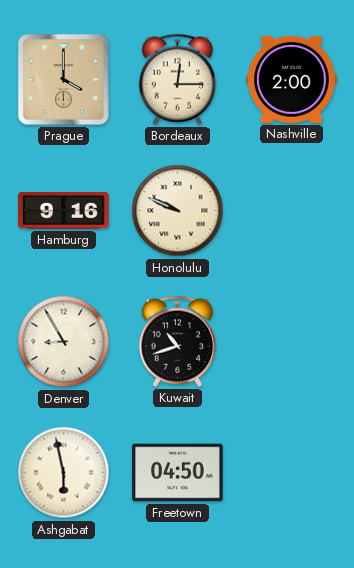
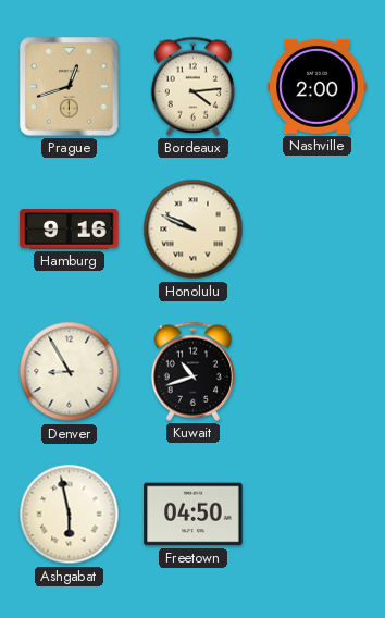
Prague: 4:00 -> 12:42
Bordeaux: 12:15 -> 4:14
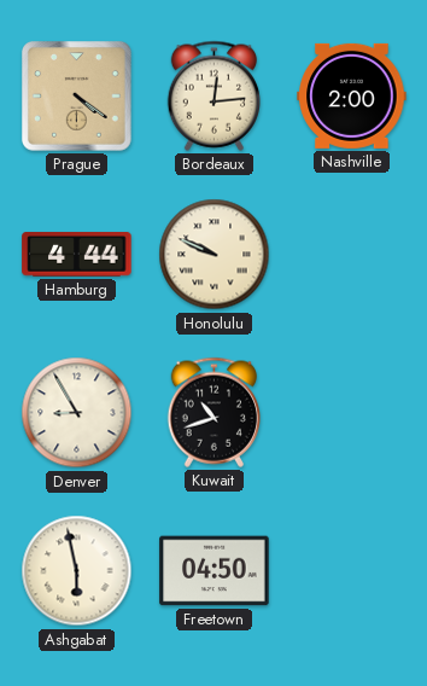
Prague: 12:42 -> 4:21
Bordeaux: 4:14 -> 12:14
Hamburg: 9:16 -> 4:44
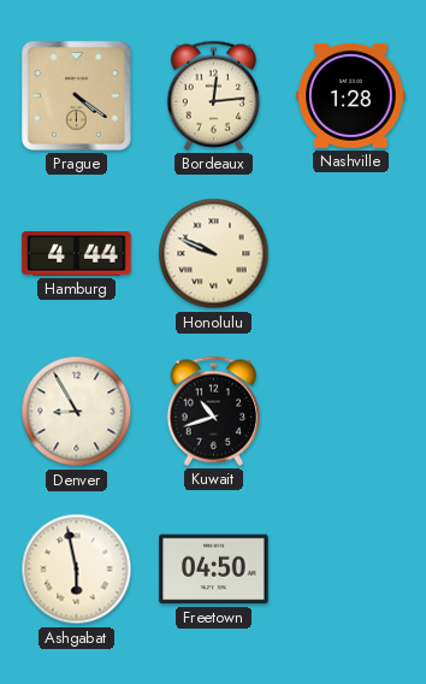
Nashville: 2:00 -> 1:28
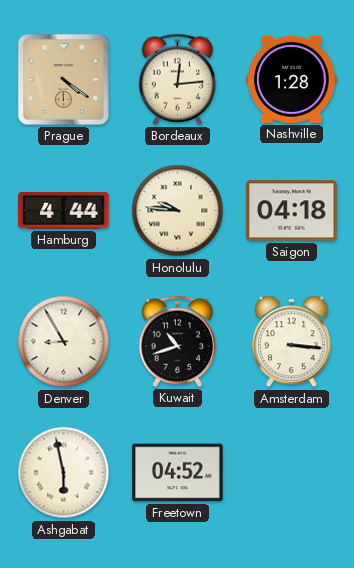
Honolulu: 9:49 -> 9:46
Saigon: none -> 04:18
Amsterdam: none -> 3:16
Freetown: 04:50 -> 04:52
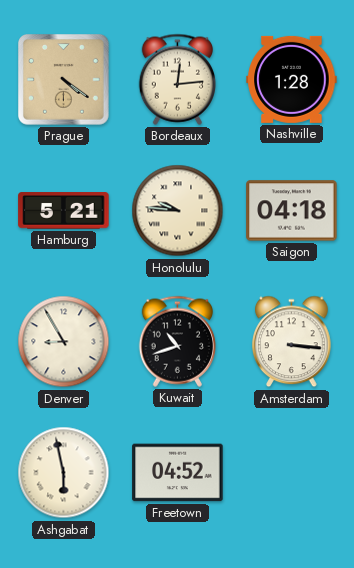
Hamburg: 4:44 -> 5:21
